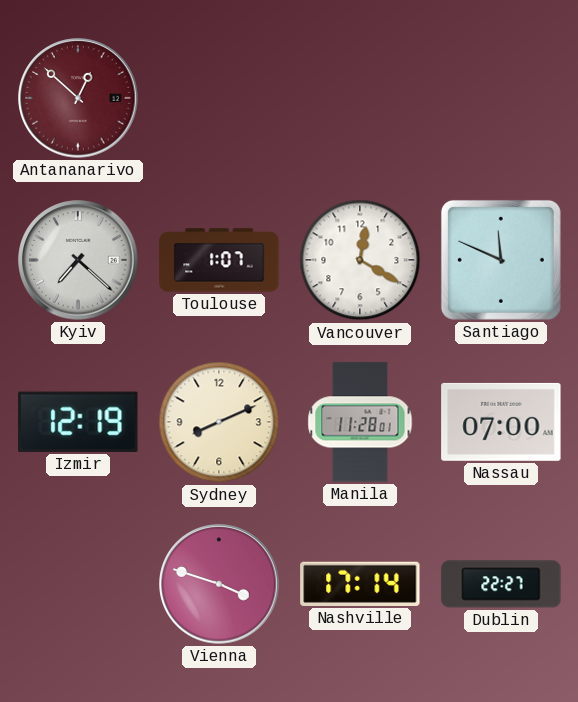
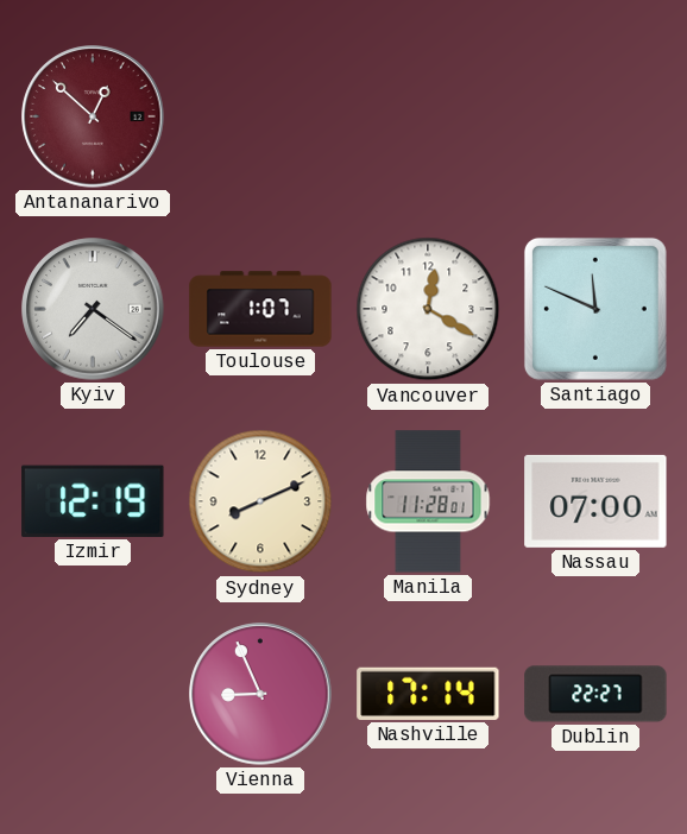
Kyiv: 7:22 -> 7:21
Vienna: 3:48 -> 8:56
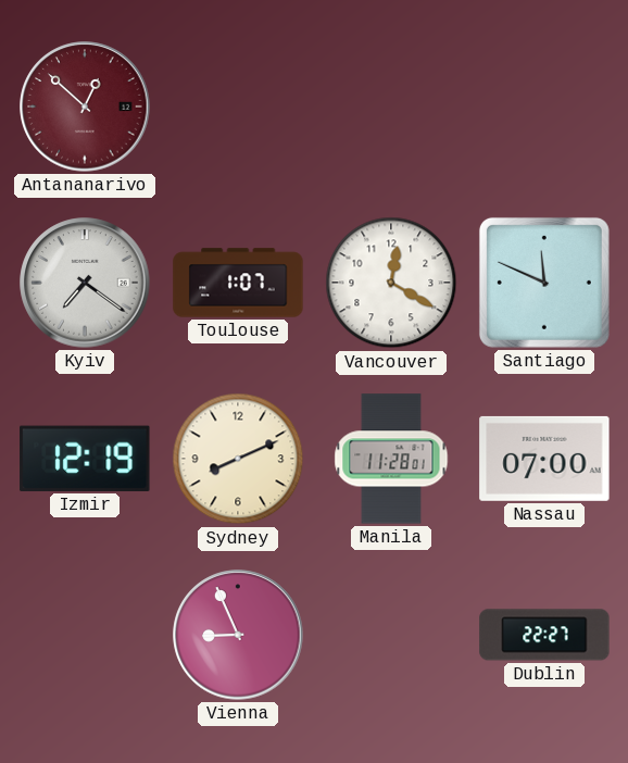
Nashville: 17:14 -> none
